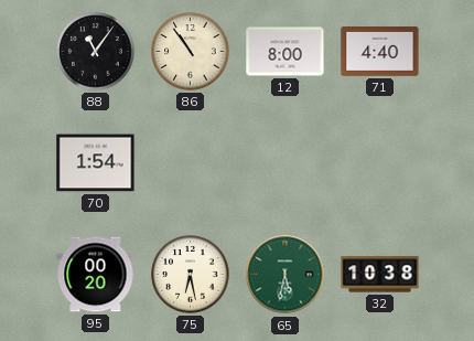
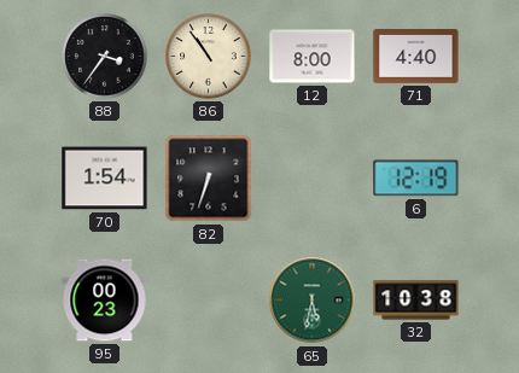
88: 11:06 -> 3:36
82: none -> 6:33
6: none -> 12:19
95: 00:20 -> 00:23
75: 6:28 -> none
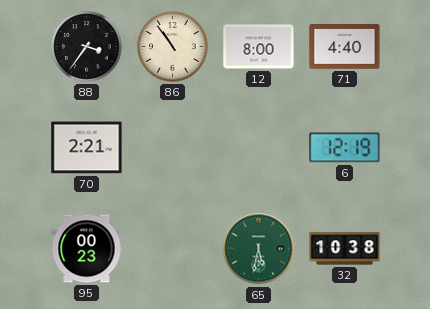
70: 1:54 -> 2:21
82: 6:33 -> none
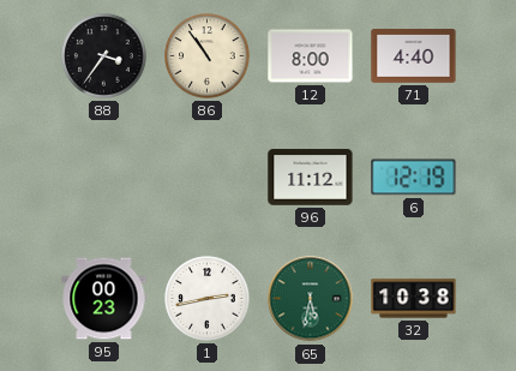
70: 2:21 -> none
96: none -> 11:12
1: none -> 2:43
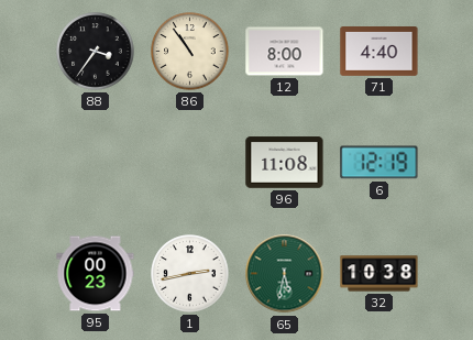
96: 11:12 -> 11:08
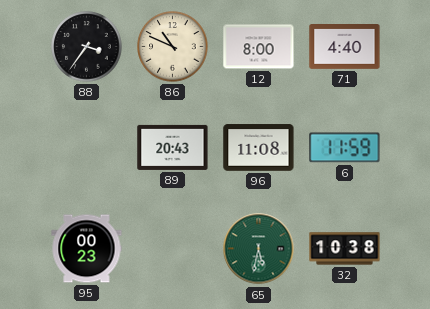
86: 10:54 -> 10:49
89: none -> 20:43
6: 12:19 -> 11:59
1: 2:43 -> none
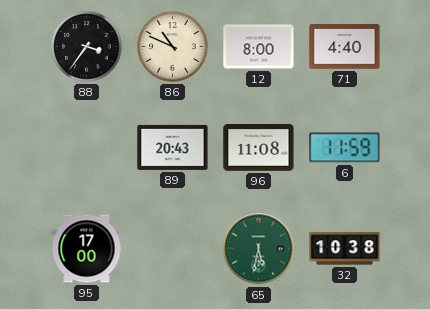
95: 00:23 -> 17:00
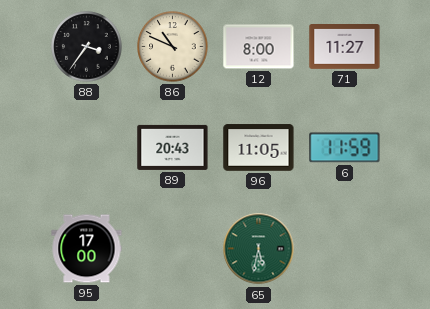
71: 4:40 -> 11:27
96: 11:08 -> 11:05
32: 10:38 -> none
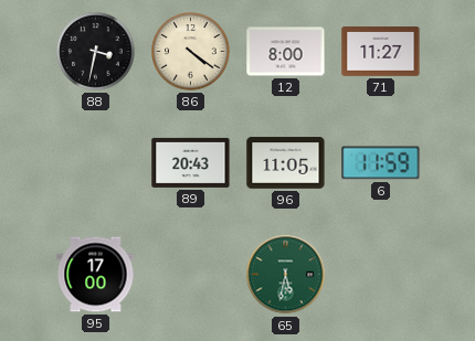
88: 3:36 -> 3:32
86: 10:49 -> 4:21
